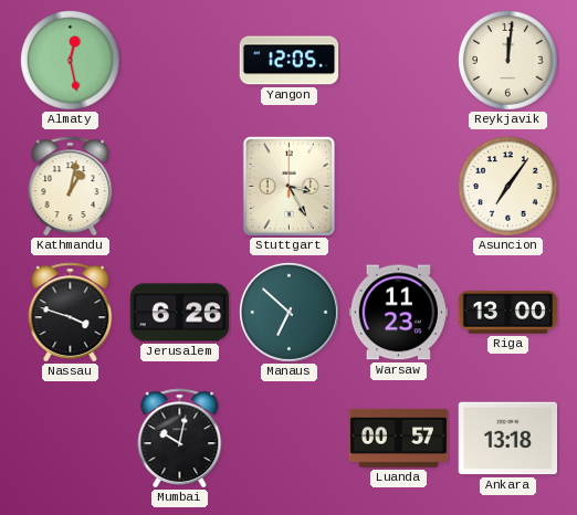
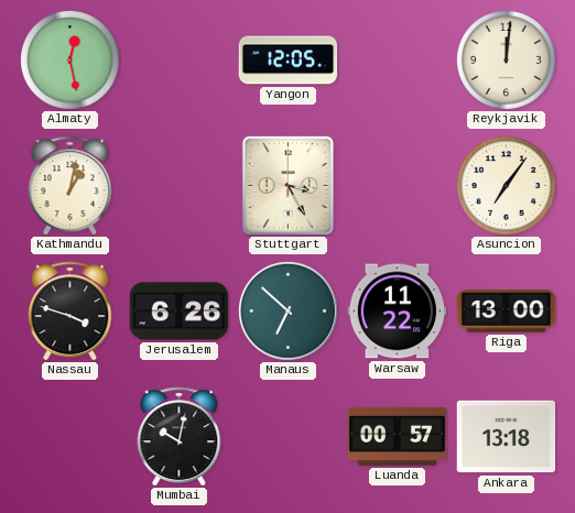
Warsaw: 11:23 -> 11:22
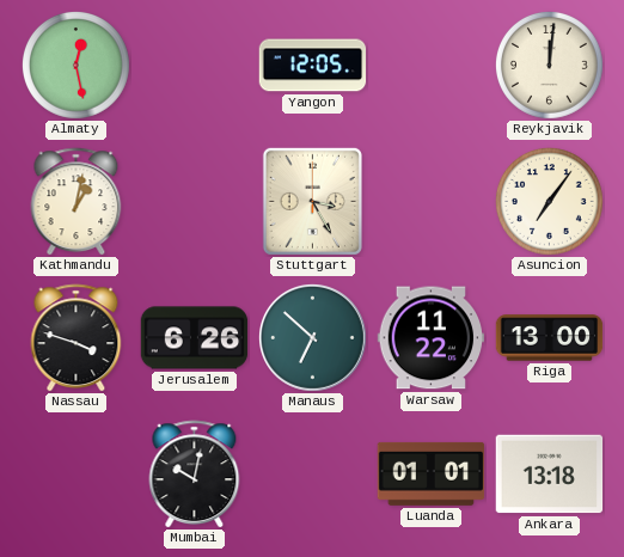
Luanda: 00:57 -> 01:01
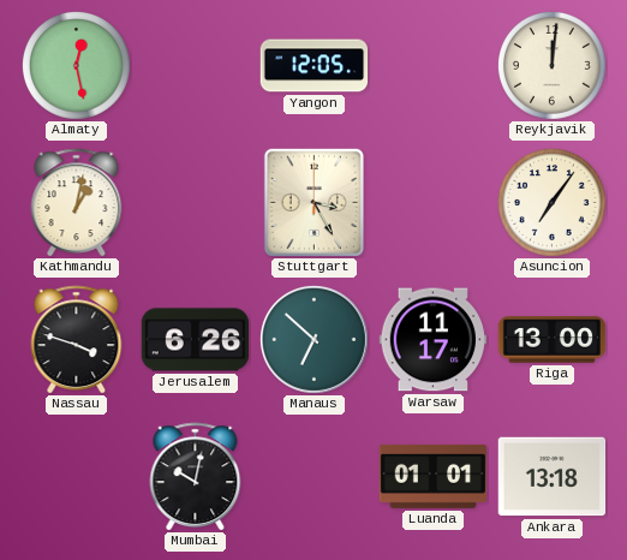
Warsaw: 11:22 -> 11:17
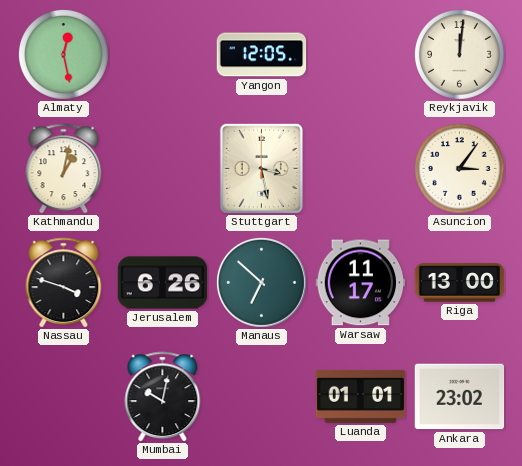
Stuttgart: 3:25 -> 3:28
Asuncion: 7:06 -> 3:06
Ankara: 13:18 -> 23:02
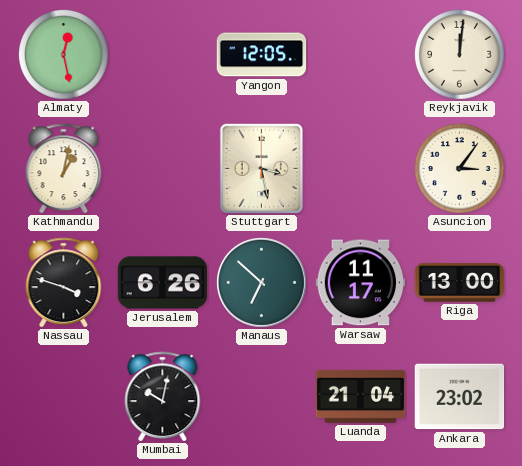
Luanda: 01:01 -> 21:04
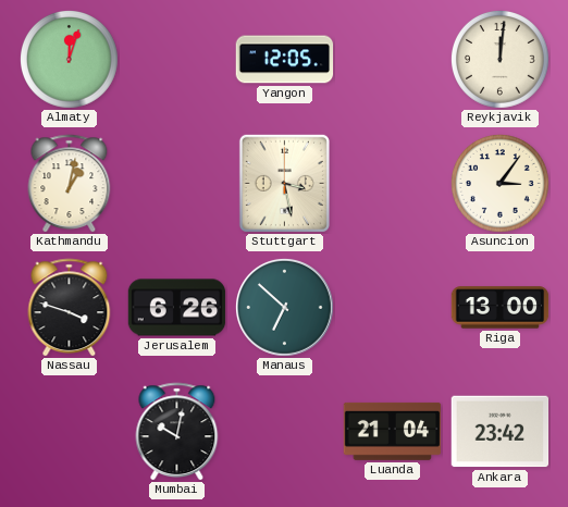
Almaty: 12:28 -> 12:03
Warsaw: 11:17 -> none
Ankara: 23:02 -> 23:42
